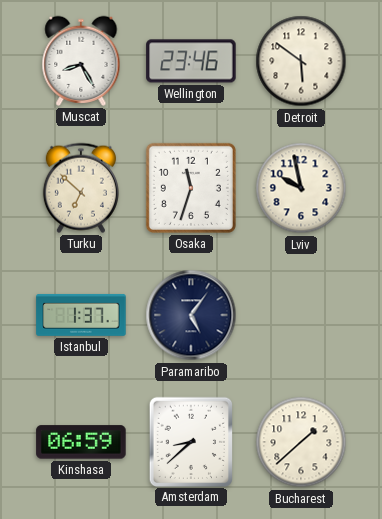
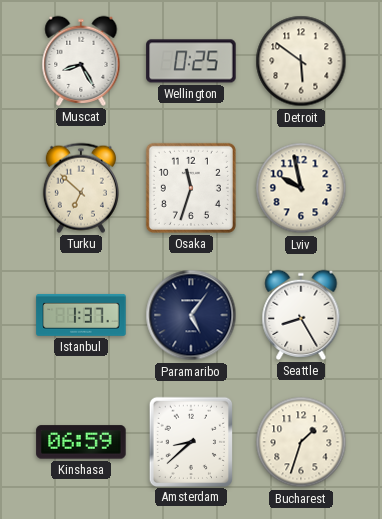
Wellington: 23:46 -> 0:25
Seattle: none -> 8:25
Bucharest: 1:38 -> 1:33
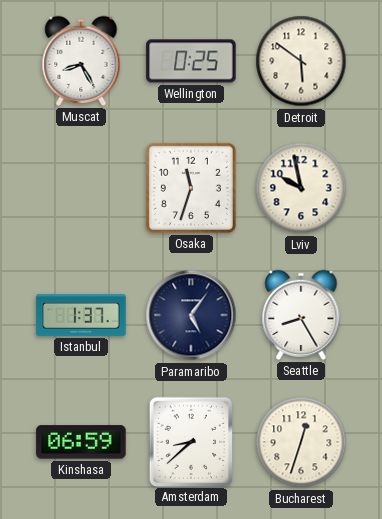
Turku: 6:52 -> none
Bucharest: 1:33 -> 12:33
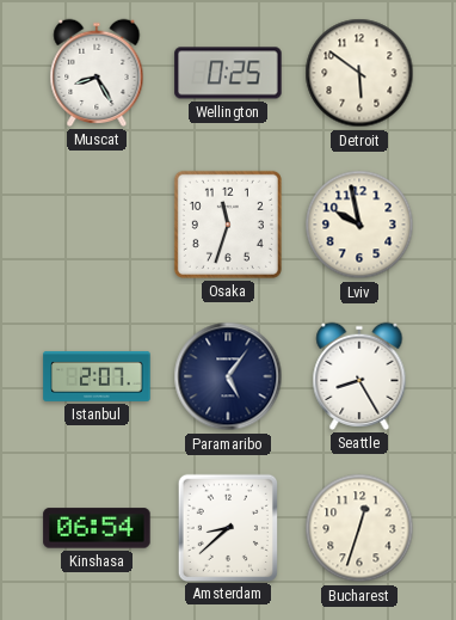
Istanbul: 1:37 -> 2:07
Kinshasa: 06:59 -> 06:54
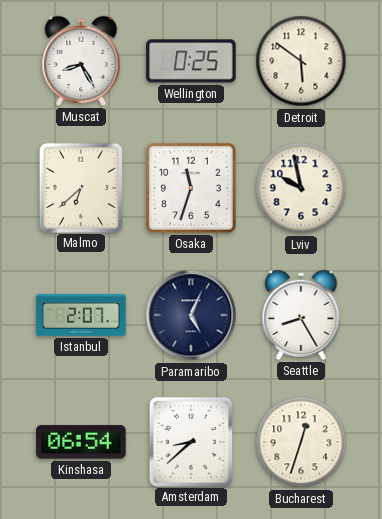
Malmo: none -> 6:38
Paramaribo: 5:06 -> 5:04
